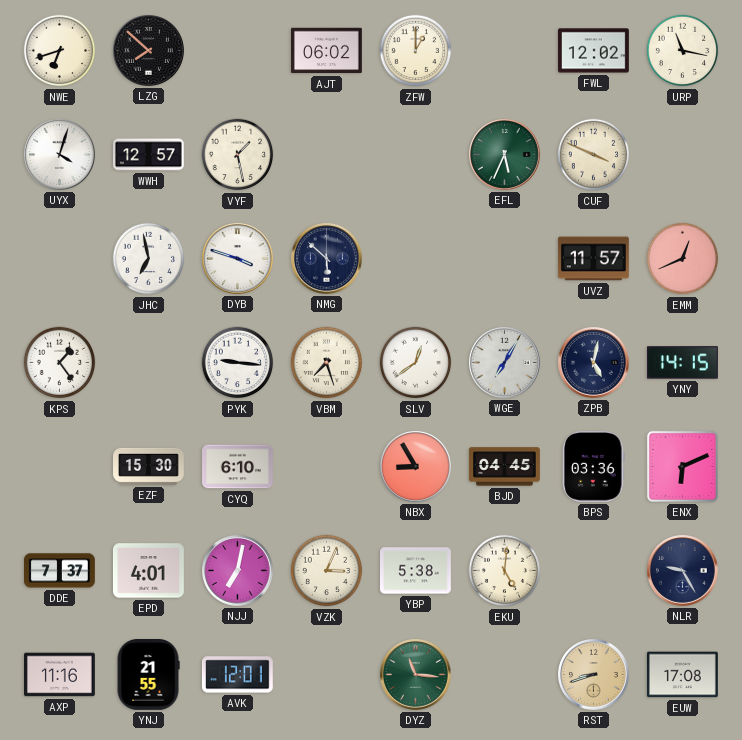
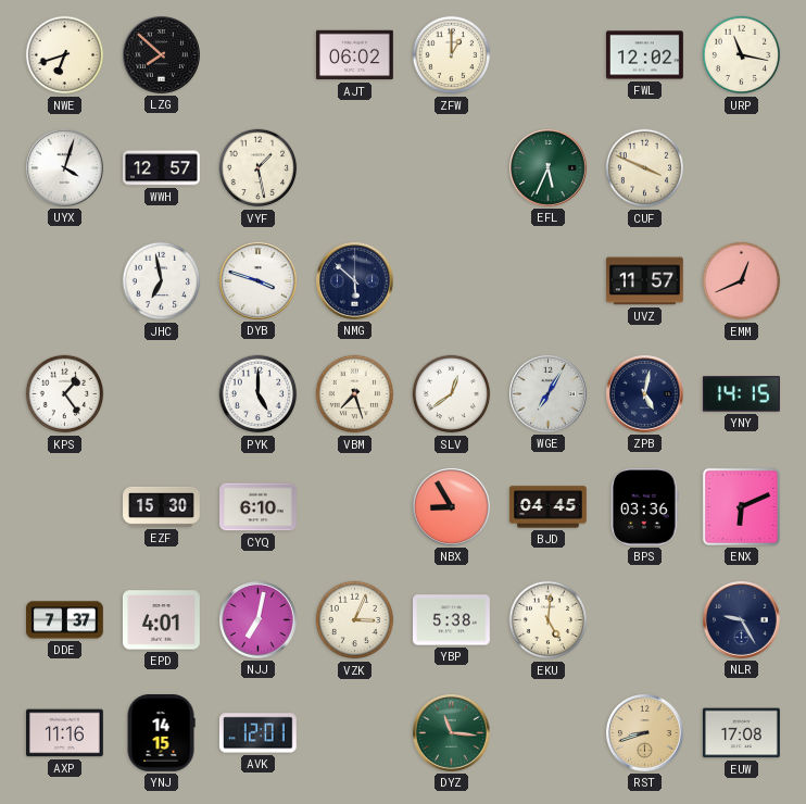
PYK: 9:16 -> 5:00
YNJ: 21:55 -> 14:15
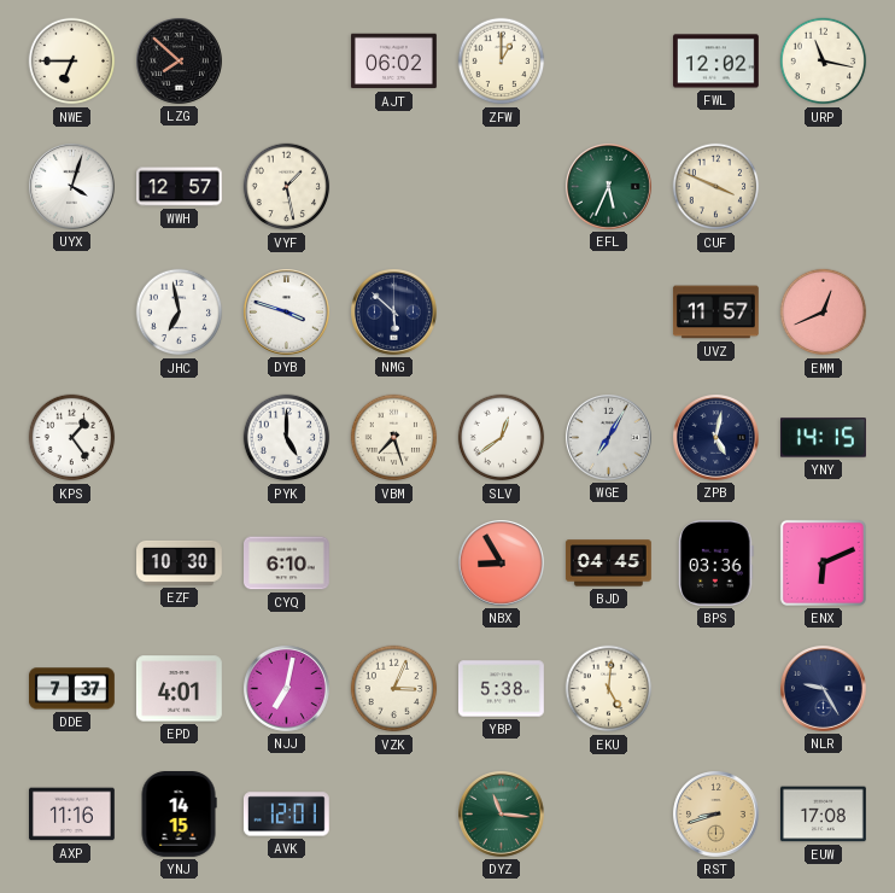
NWE: 6:42 -> 6:45
EZF: 15:30 -> 10:30
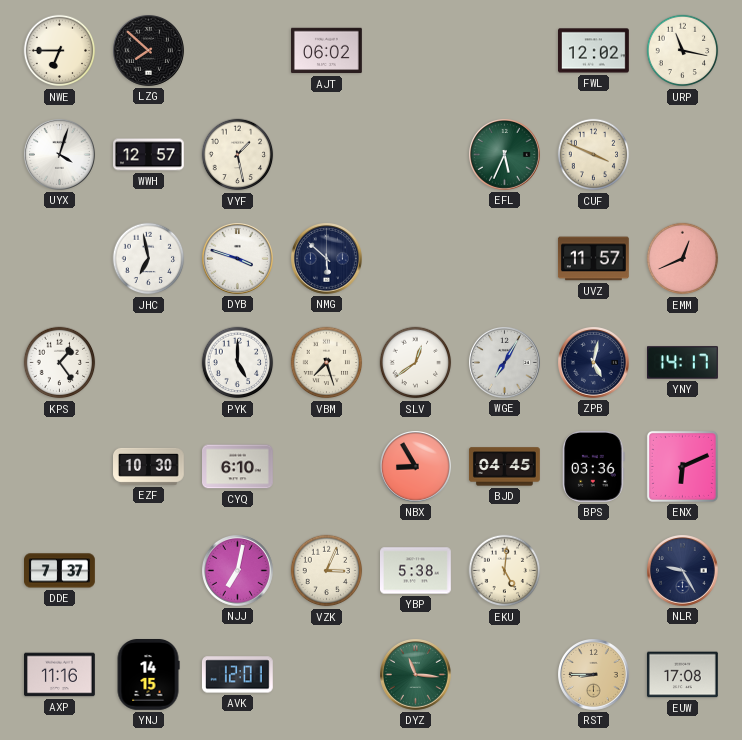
ZFW: 1:00 -> none
YNY: 14:15 -> 14:17
EPD: 4:01 -> none
RST: 8:42 -> 8:45
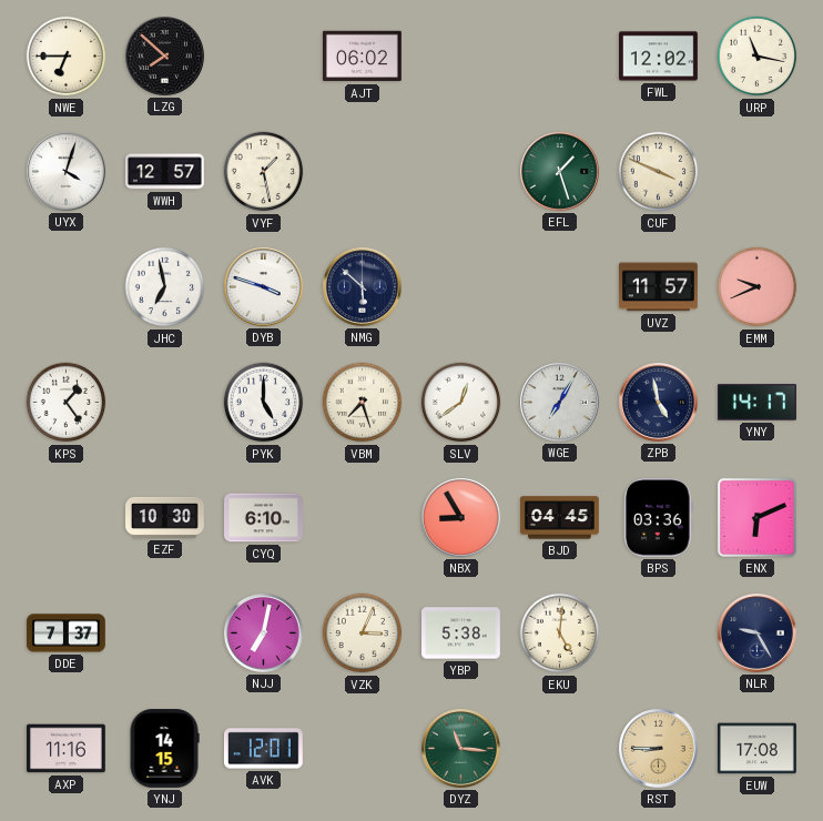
EFL: 5:34 -> 1:27
EMM: 12:41 -> 9:41
ZPB: 5:02 -> 4:58
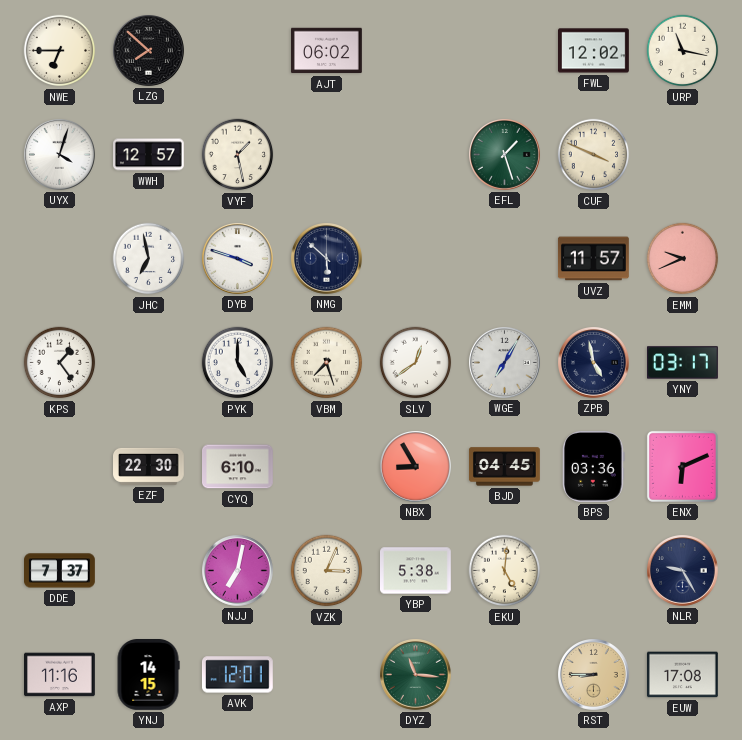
YNY: 14:17 -> 03:17
EZF: 10:30 -> 22:30
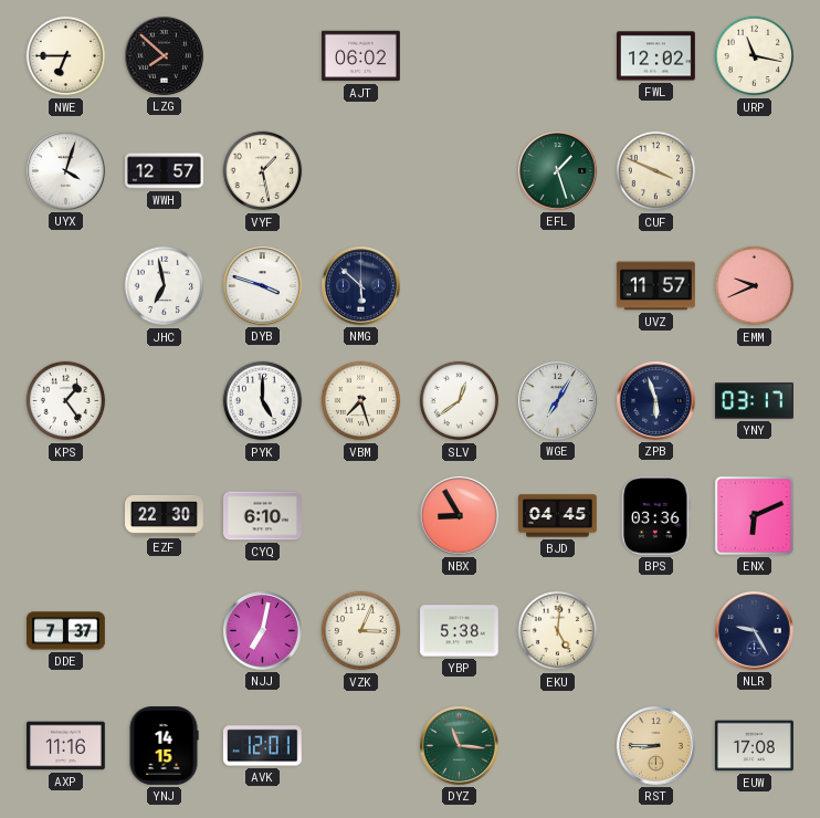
ZPB: 4:58 -> 5:57
